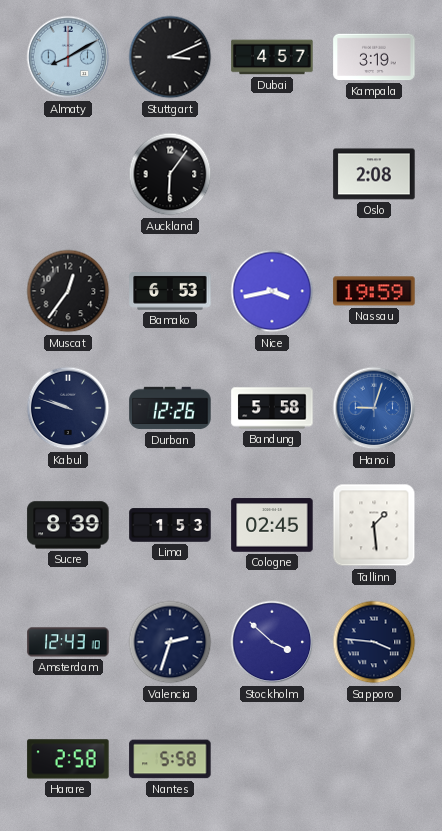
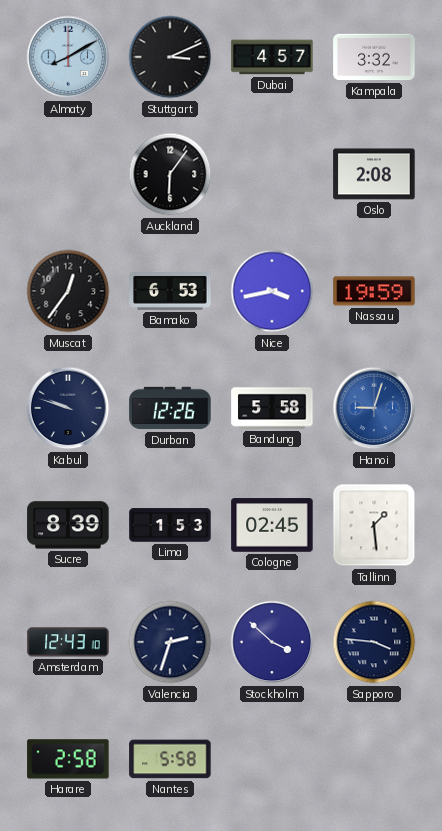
Kampala: 3:19 -> 3:32
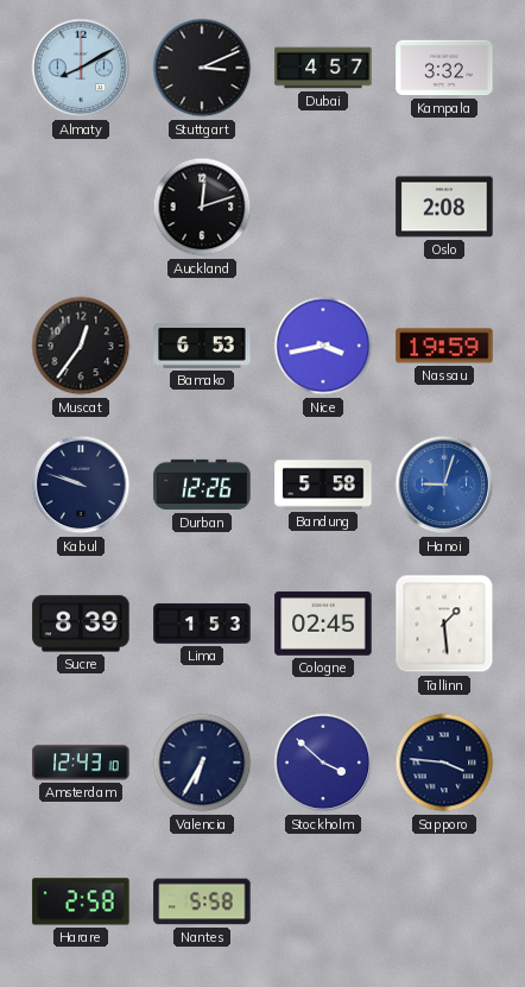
Auckland: 6:06 -> 12:12
Valencia: 2:33 -> 6:35
